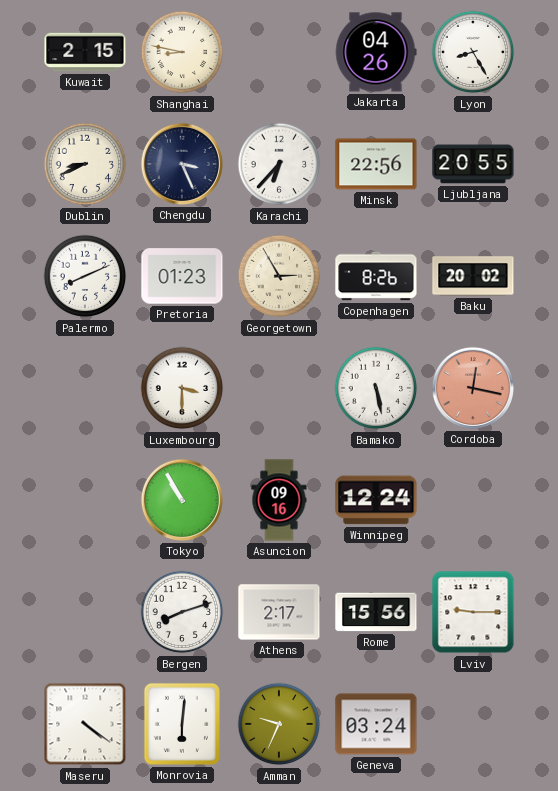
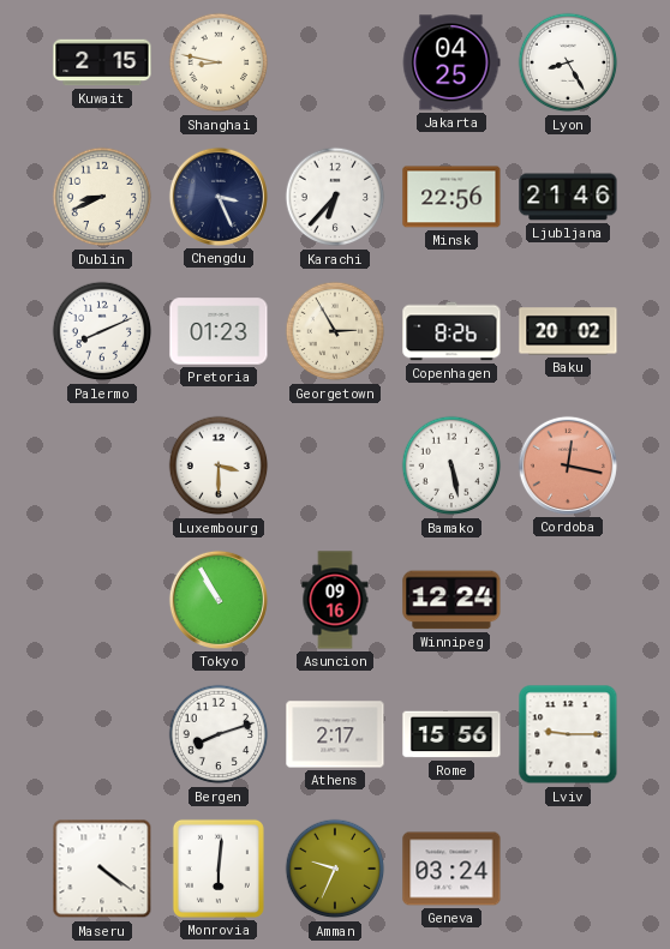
Jakarta: 04:26 -> 04:25
Ljubljana: 20:55 -> 21:46
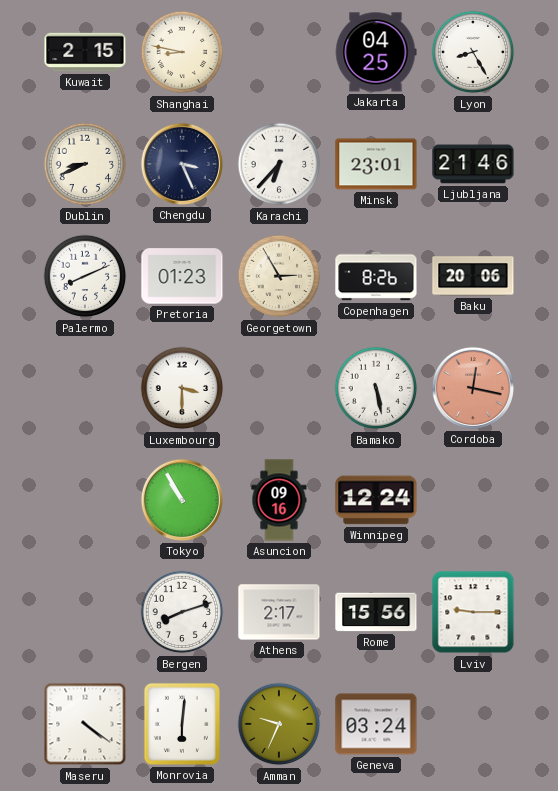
Minsk: 22:56 -> 23:01
Baku: 20:02 -> 20:06
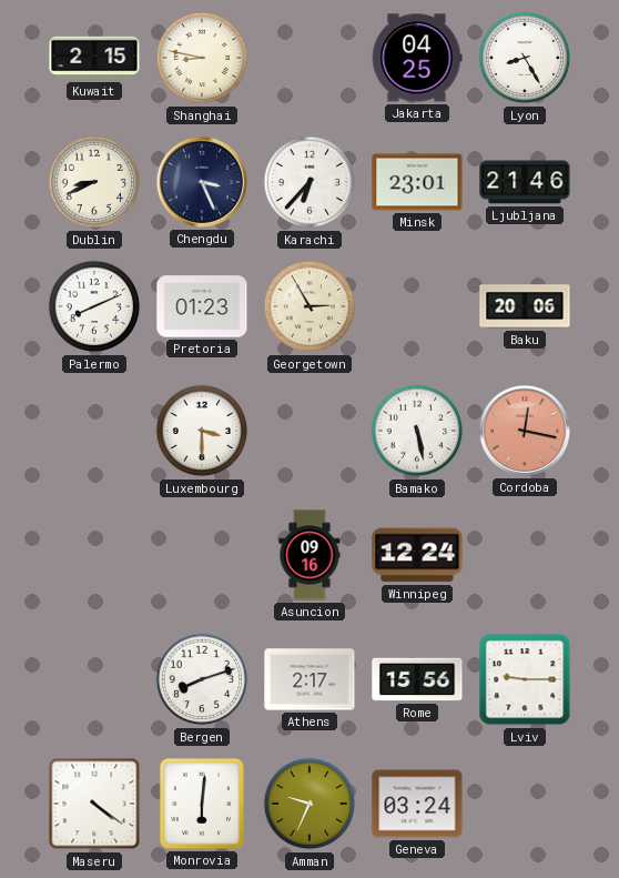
Copenhagen: 8:26 -> none
Tokyo: 10:55 -> none
